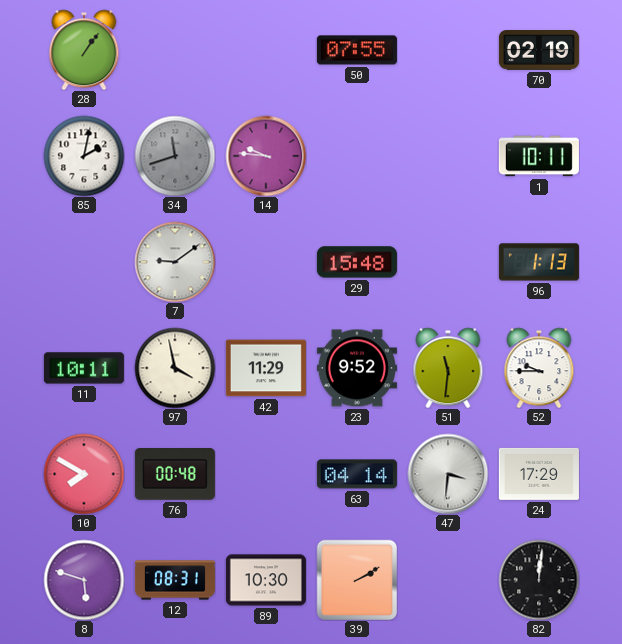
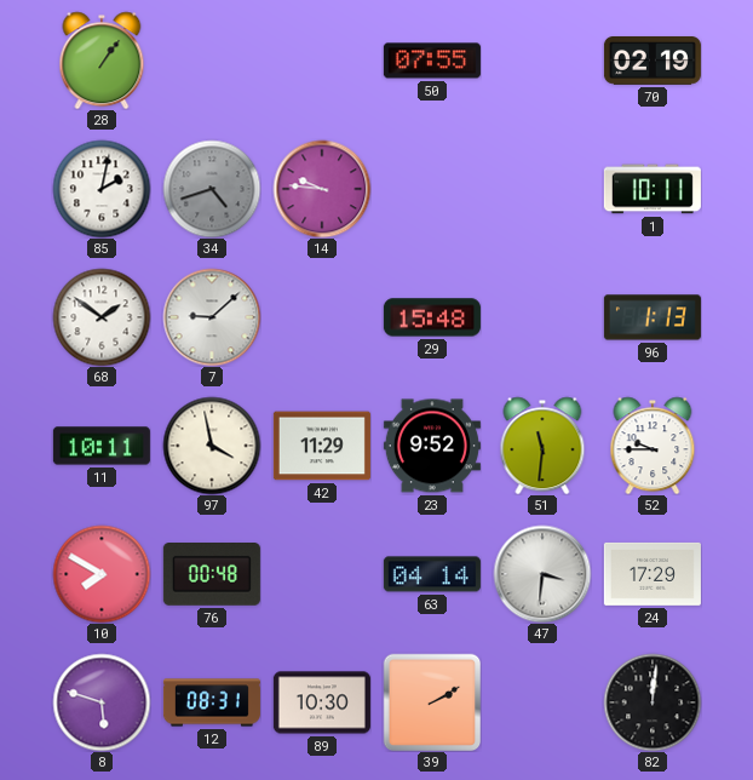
34: 11:42 -> 4:42
68: none -> 1:51
7: 9:09 -> 9:08
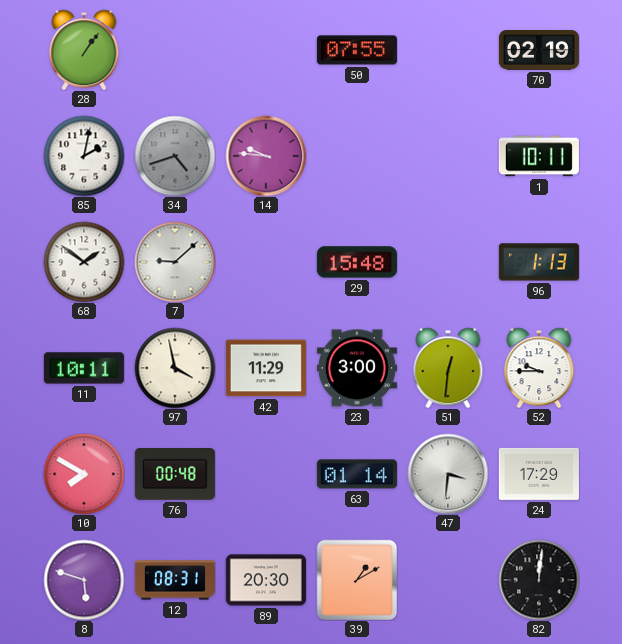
23: 9:52 -> 3:00
51: 11:31 -> 12:31
63: 04:14 -> 01:14
89: 10:30 -> 20:30
39: 2:10 -> 1:10
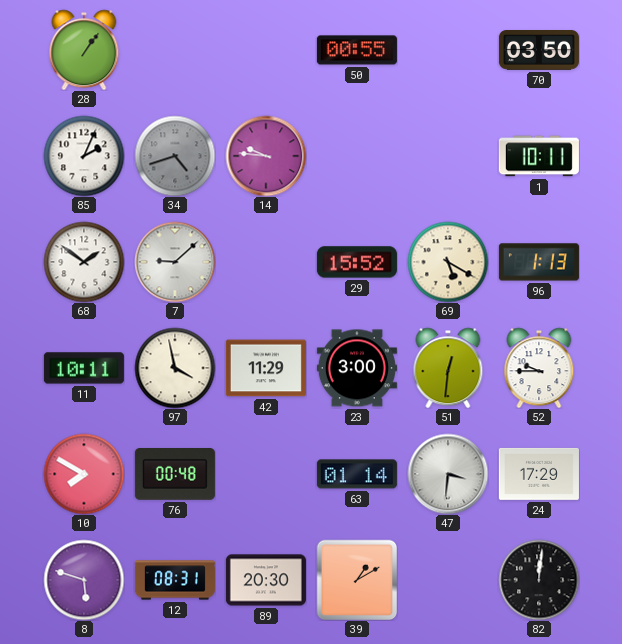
50: 07:55 -> 00:55
70: 02:19 -> 03:50
85: 2:02 -> 2:04
29: 15:48 -> 15:52
69: none -> 5:20
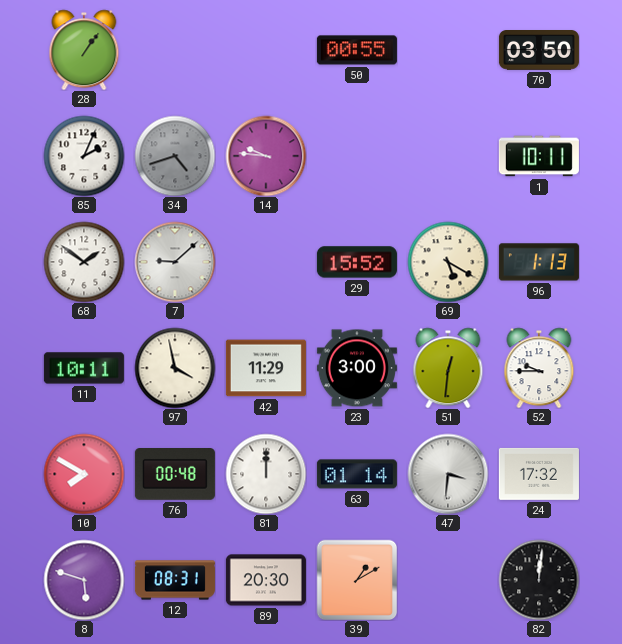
81: none -> 12:00
24: 17:29 -> 17:32
